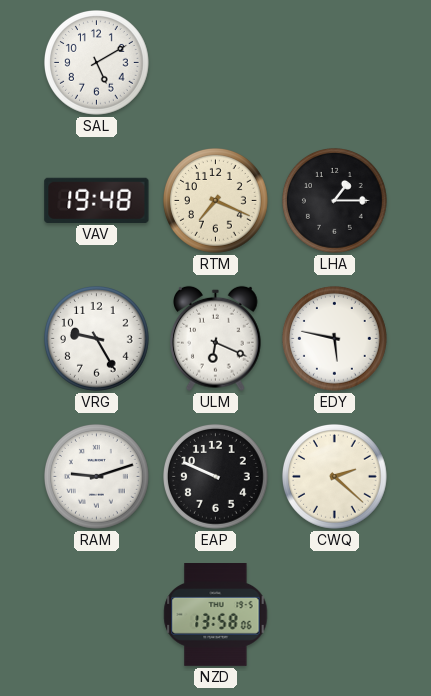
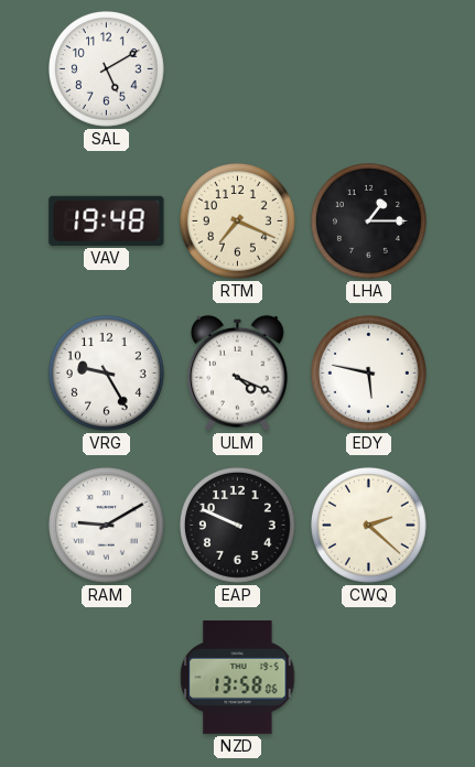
ULM: 6:19 -> 4:19
RAM: 9:12 -> 9:10
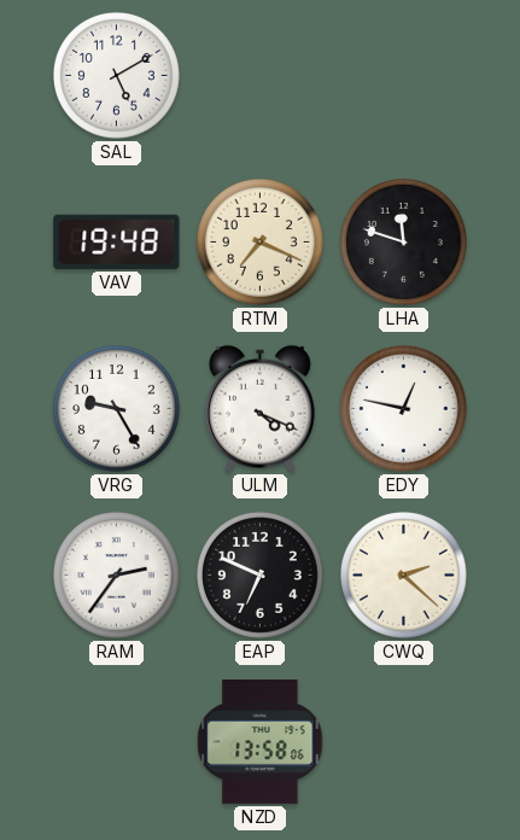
LHA: 1:15 -> 11:48
EDY: 5:47 -> 12:47
RAM: 9:10 -> 2:36
EAP: 9:49 -> 6:49
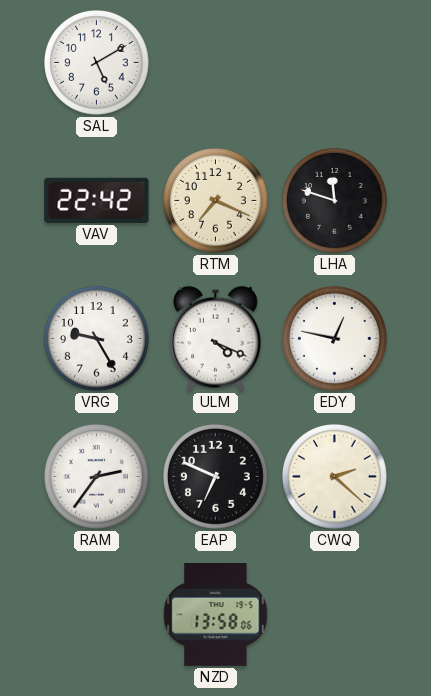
VAV: 19:48 -> 22:42
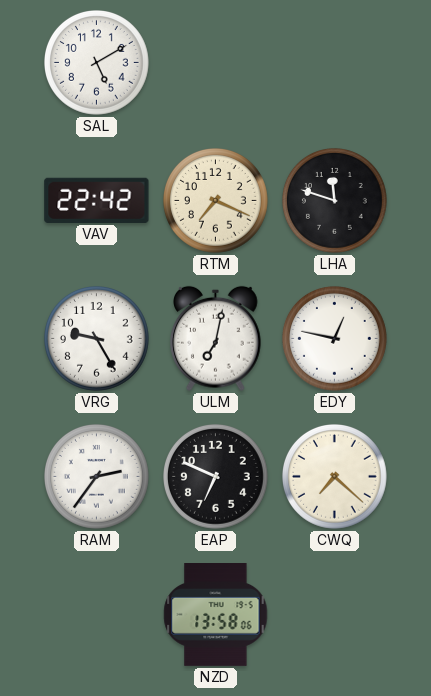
ULM: 4:19 -> 7:02
CWQ: 2:22 -> 7:22
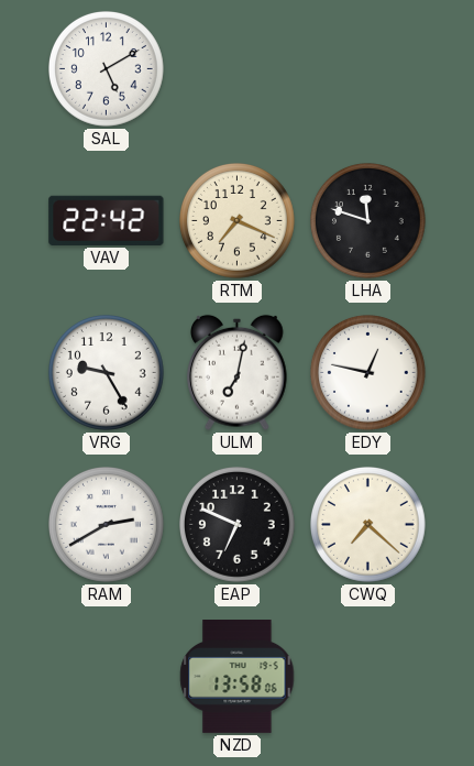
RAM: 2:36 -> 2:40
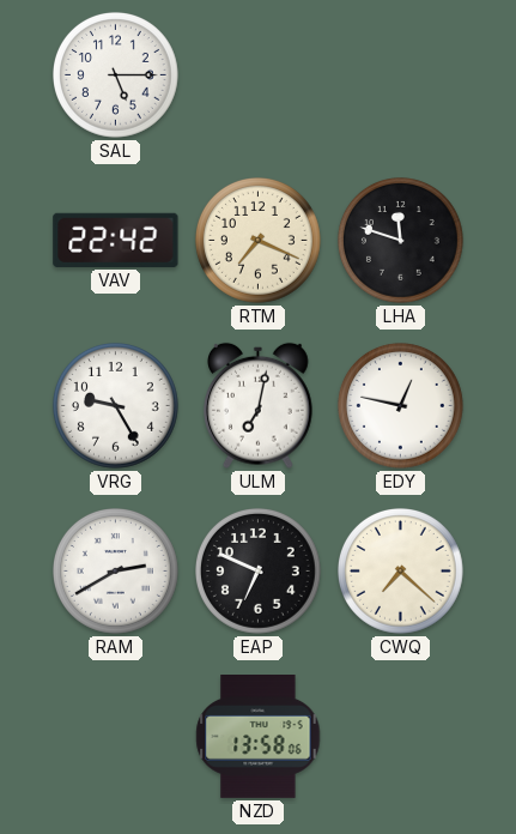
SAL: 5:10 -> 5:15
